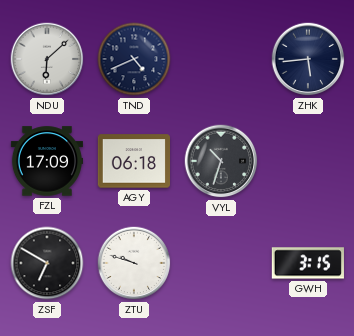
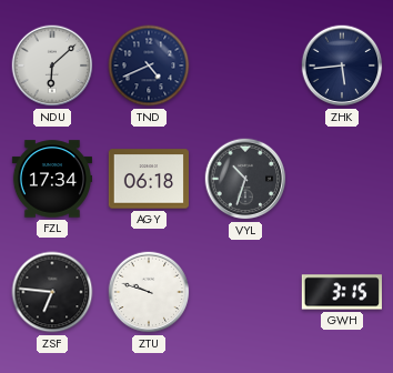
FZL: 17:09 -> 17:34
ZSF: 6:50 -> 6:46
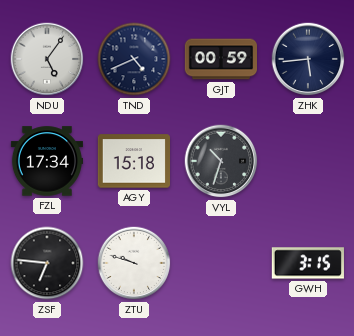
NDU: 6:08 -> 5:06
GJT: none -> 00:59
AGY: 06:18 -> 15:18
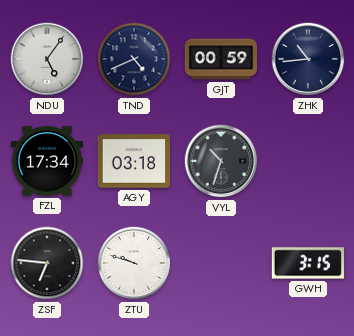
ZHK: 5:44 -> 10:44
AGY: 15:18 -> 03:18
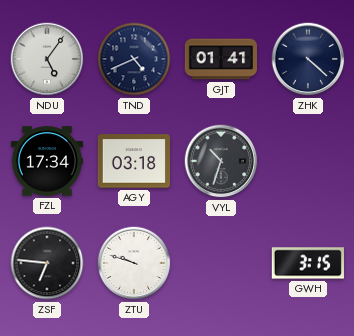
GJT: 00:59 -> 01:41
ZHK: 10:44 -> 4:22
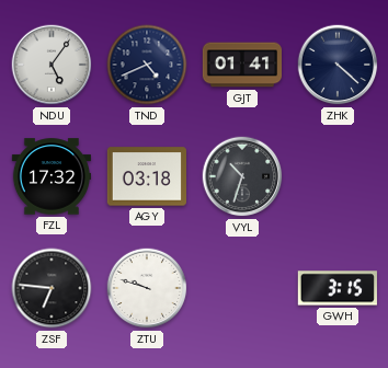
FZL: 17:34 -> 17:32
